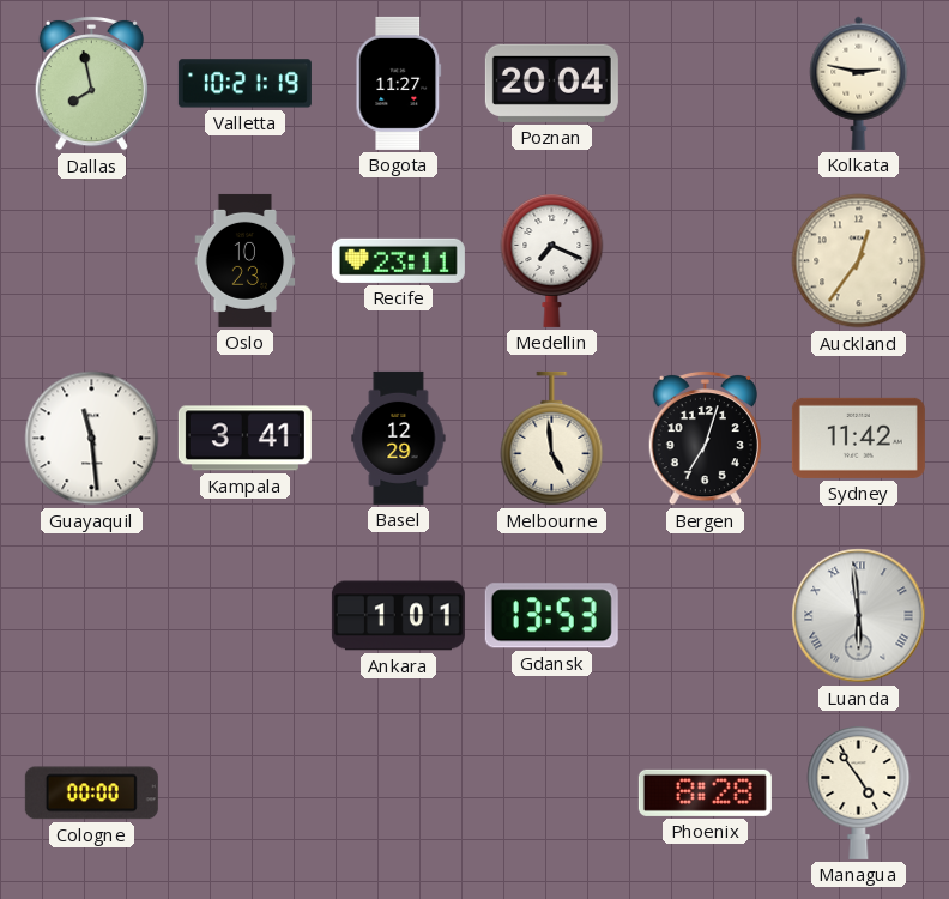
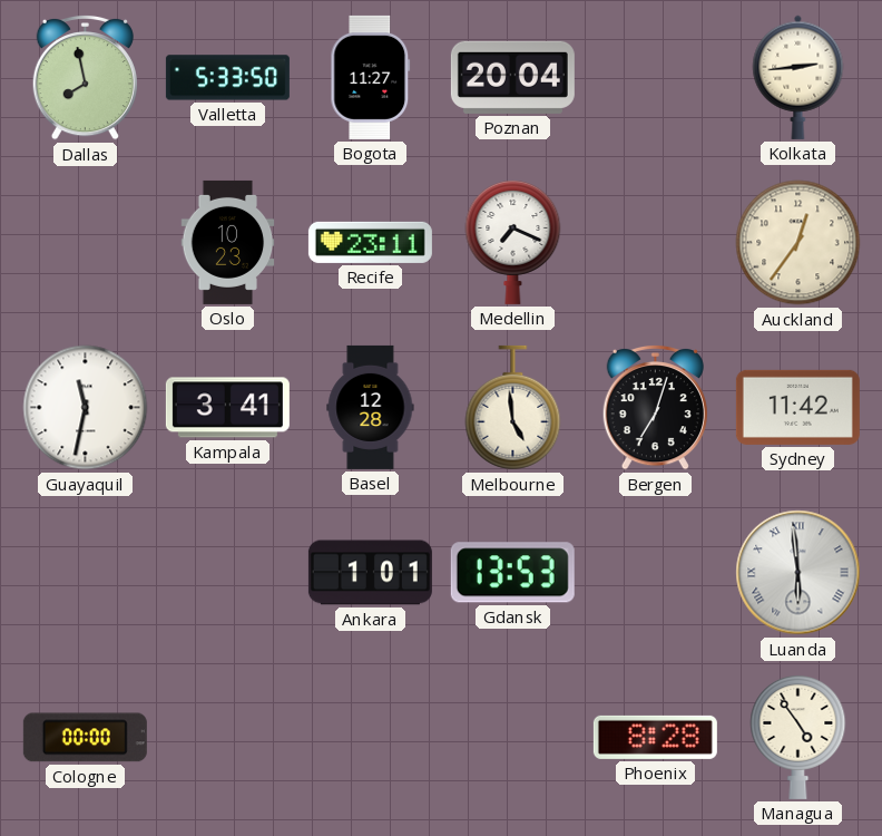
Valletta: 10:21 -> 5:33
Kolkata: 2:47 -> 2:44
Guayaquil: 11:29 -> 11:32
Basel: 12:29 -> 12:28
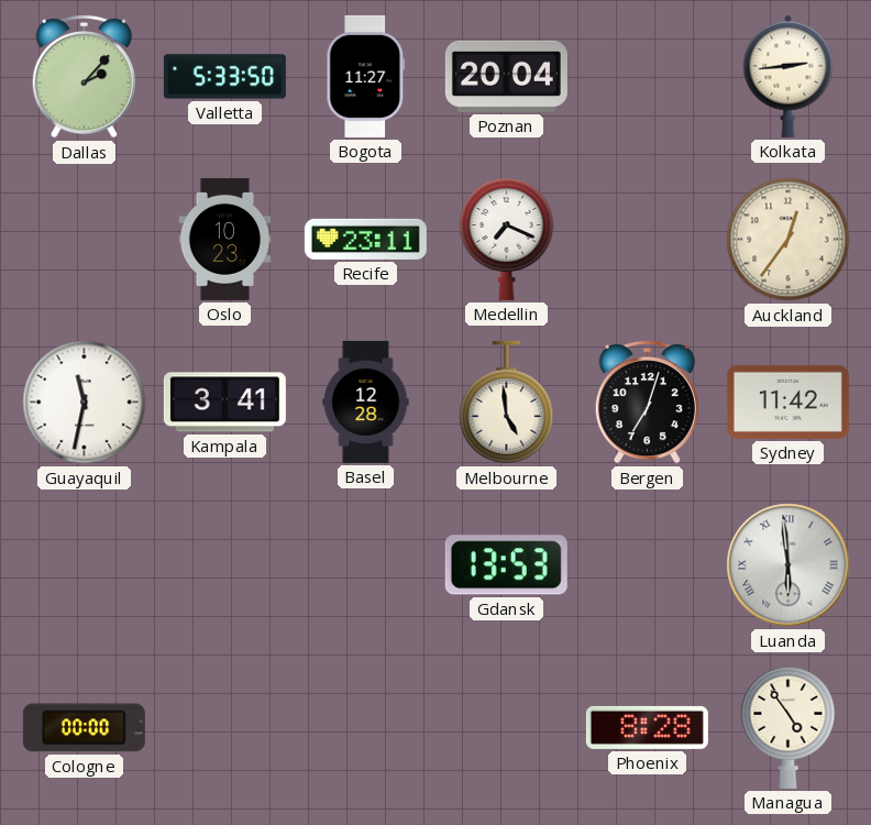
Dallas: 7:58 -> 2:07
Ankara: 1:01 -> none
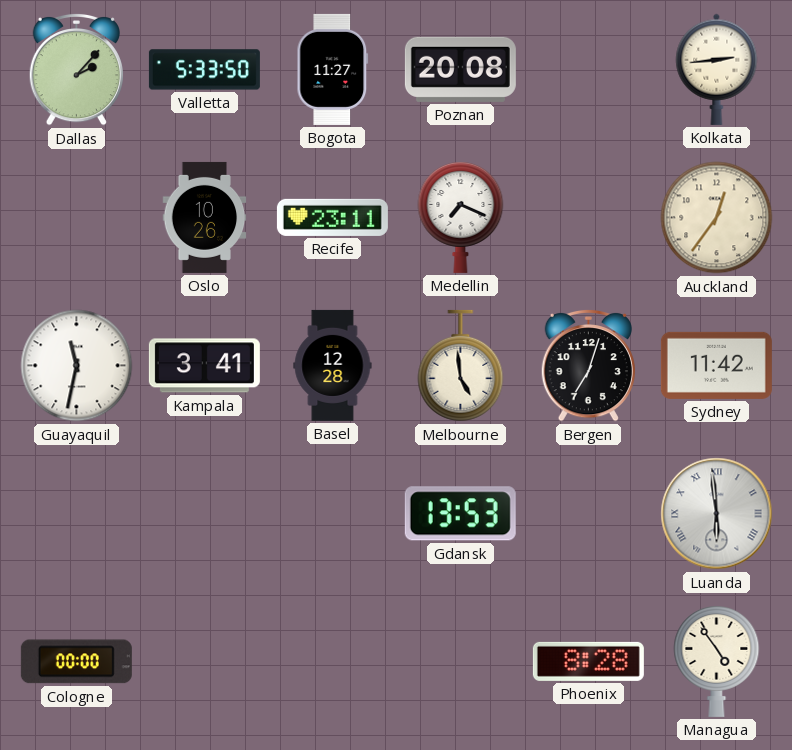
Poznan: 20:04 -> 20:08
Oslo: 10:23 -> 10:26
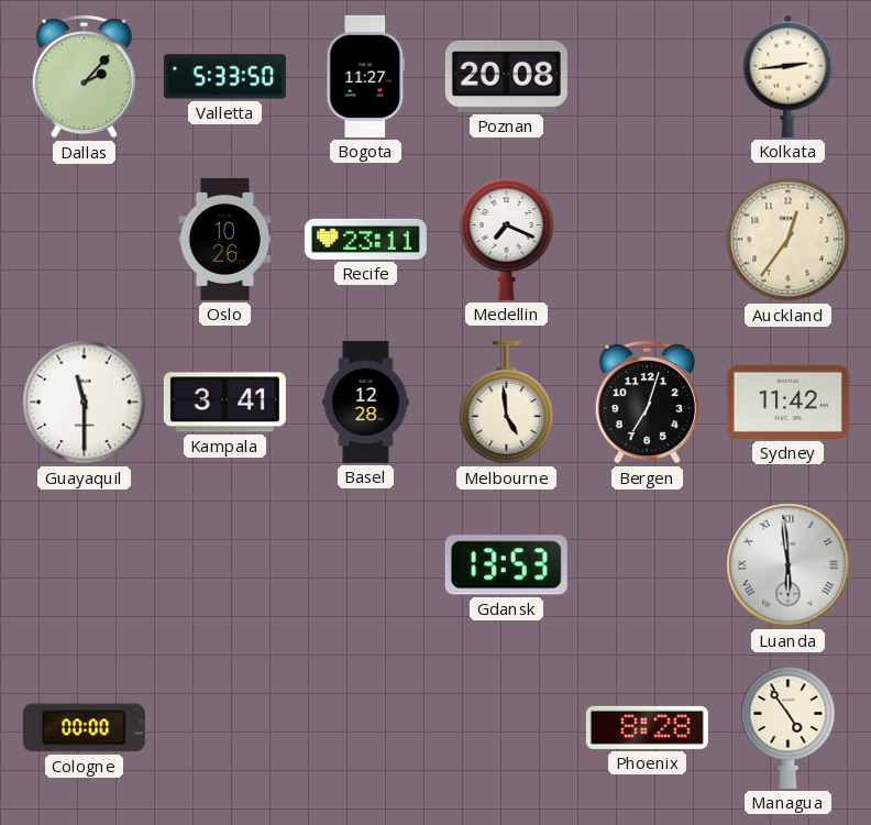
Guayaquil: 11:32 -> 11:30
